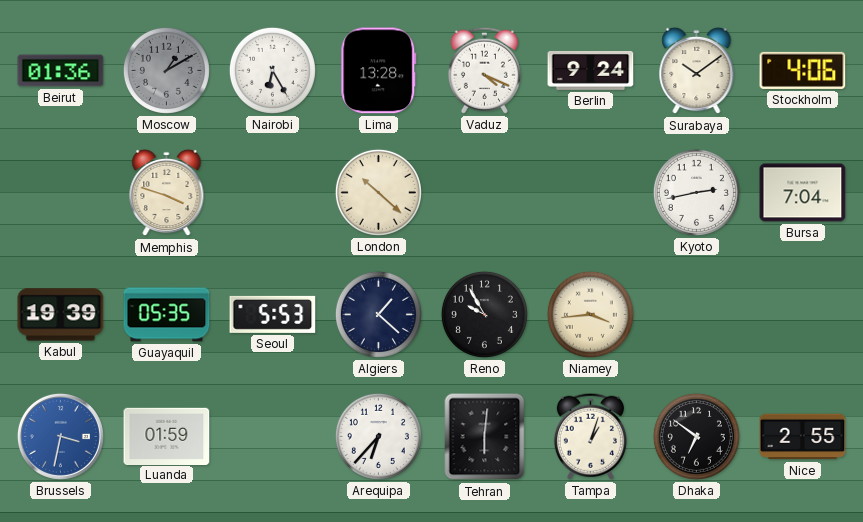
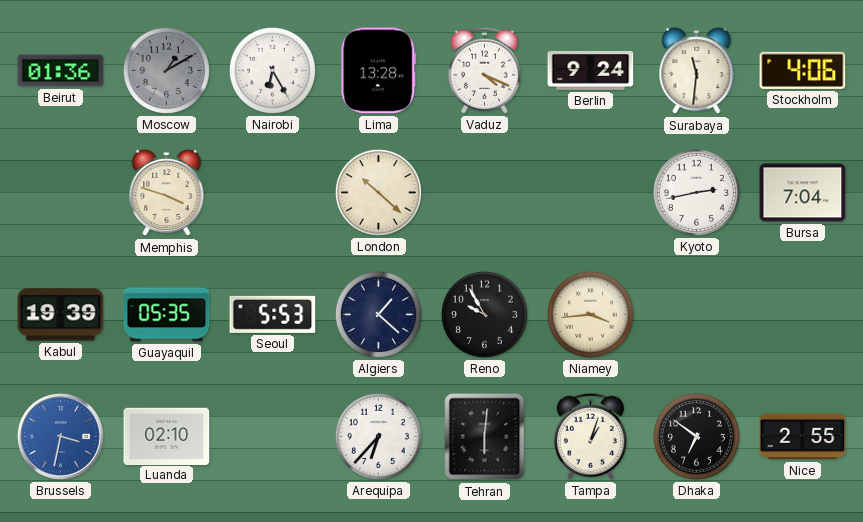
Surabaya: 10:09 -> 11:31
Luanda: 01:59 -> 02:10
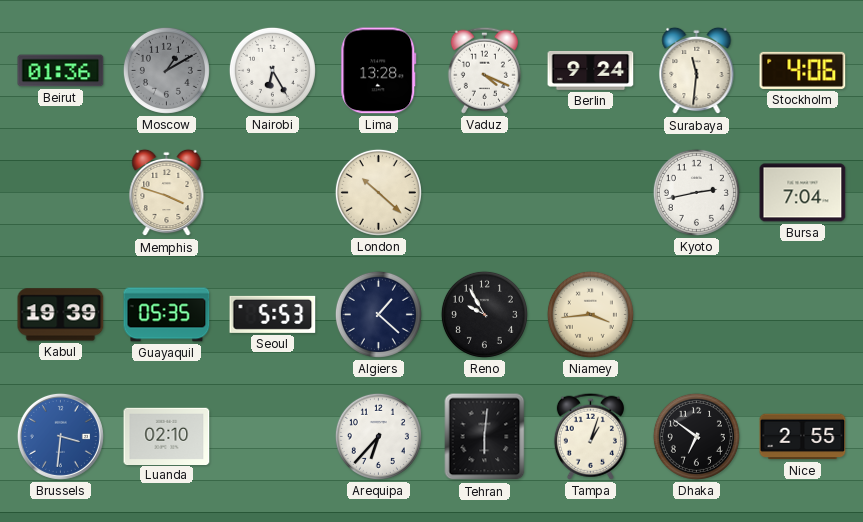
Brussels: 3:32 -> 3:31
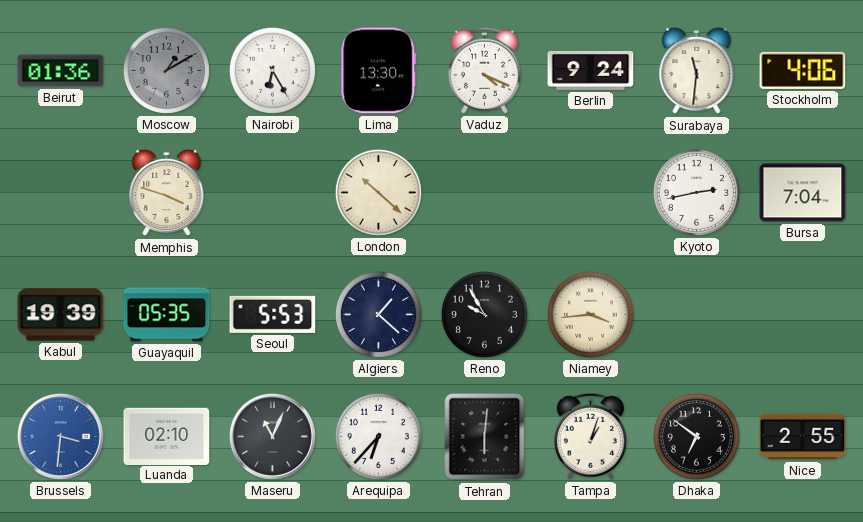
Lima: 13:28 -> 13:30
Maseru: none -> 11:04
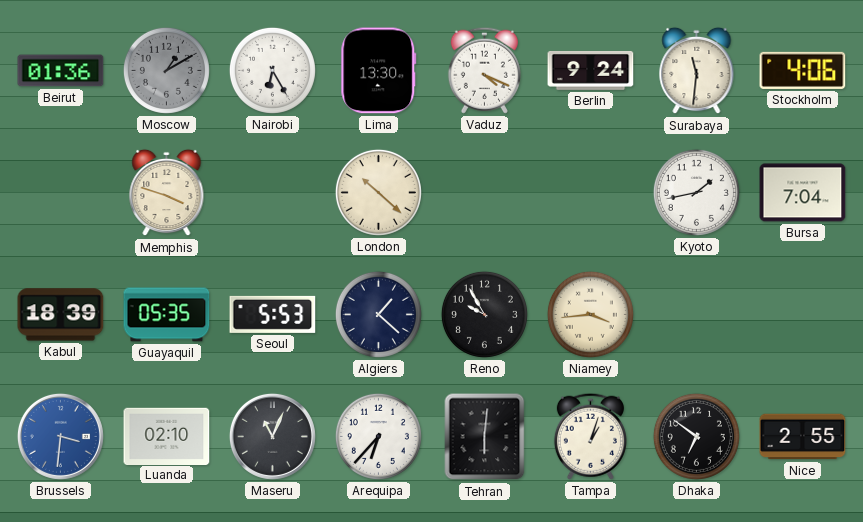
Kyoto: 2:43 -> 1:43
Kabul: 19:39 -> 18:39
